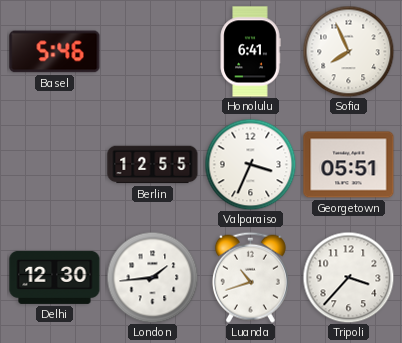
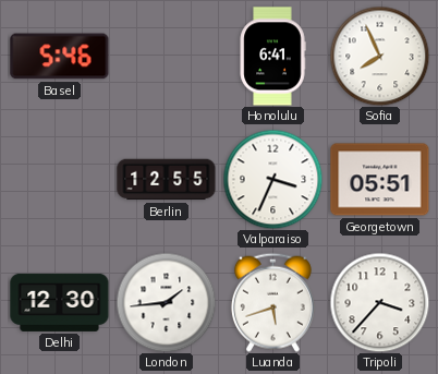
Luanda: 10:42 -> 5:42
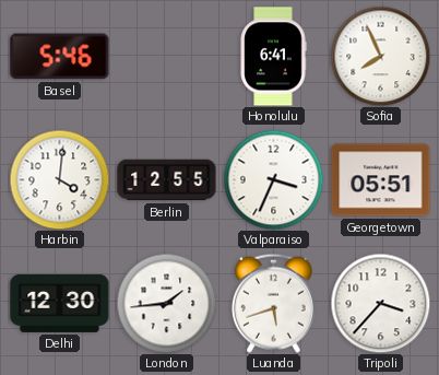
Harbin: none -> 4:01
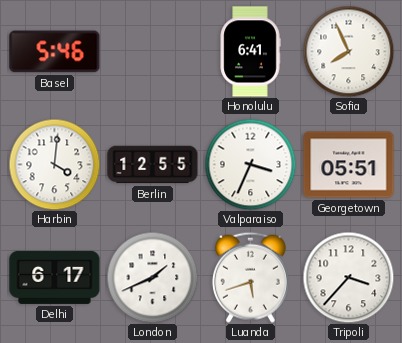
Delhi: 12:30 -> 6:17
London: 1:44 -> 1:41
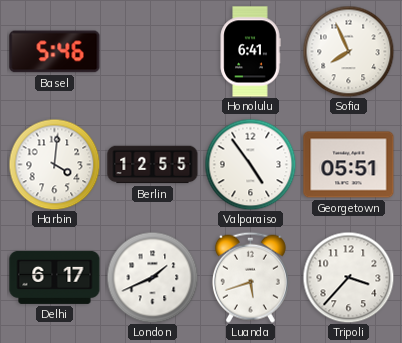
Valparaiso: 3:34 -> 4:54
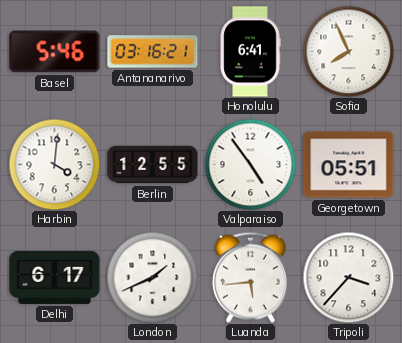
Antananarivo: none -> 03:16
Luanda: 5:42 -> 5:44
